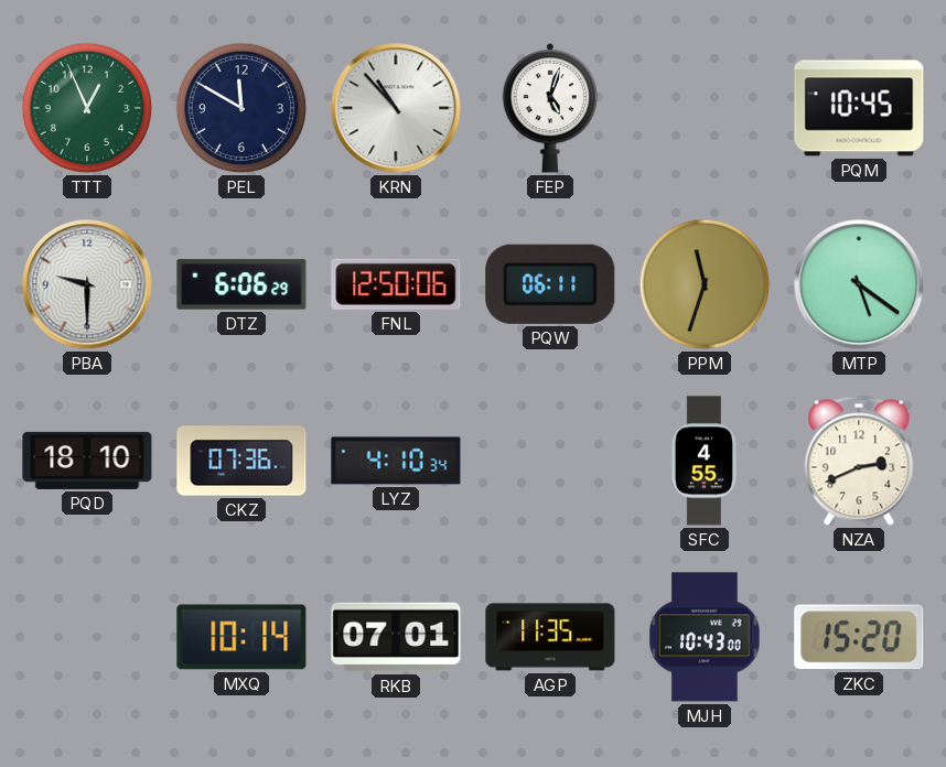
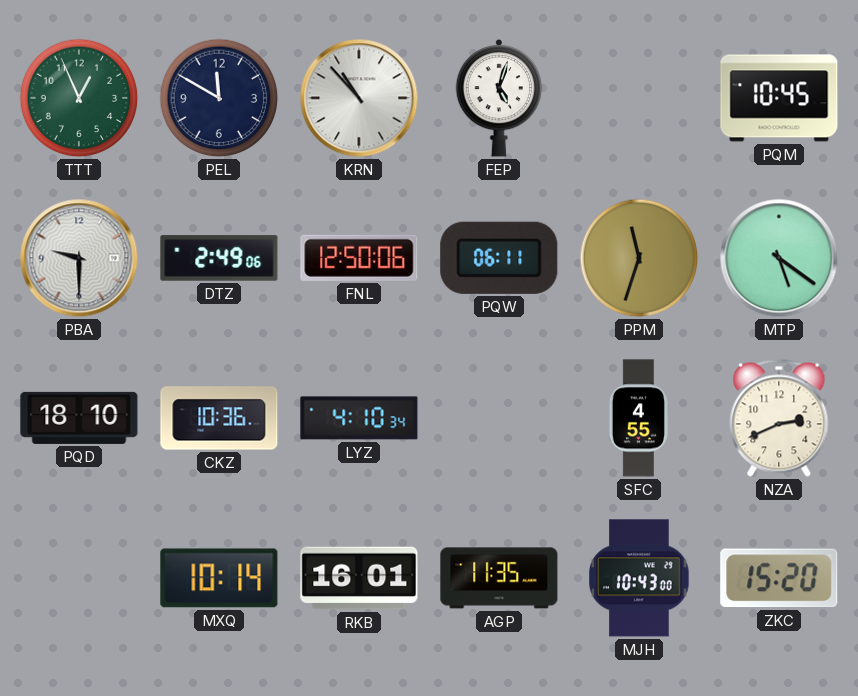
DTZ: 6:06 -> 2:49
CKZ: 07:36 -> 10:36
RKB: 07:01 -> 16:01
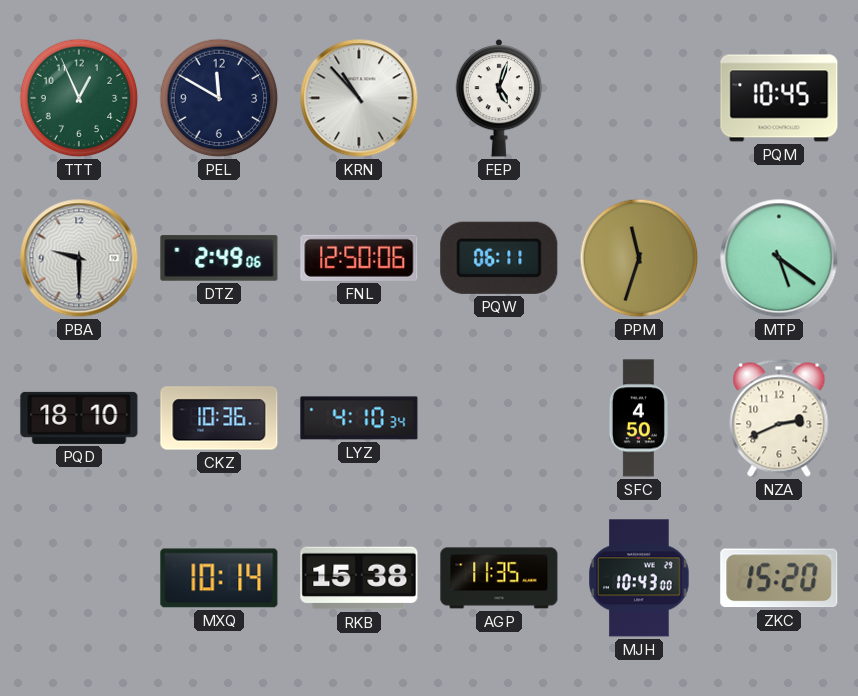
SFC: 4:55 -> 4:50
RKB: 16:01 -> 15:38
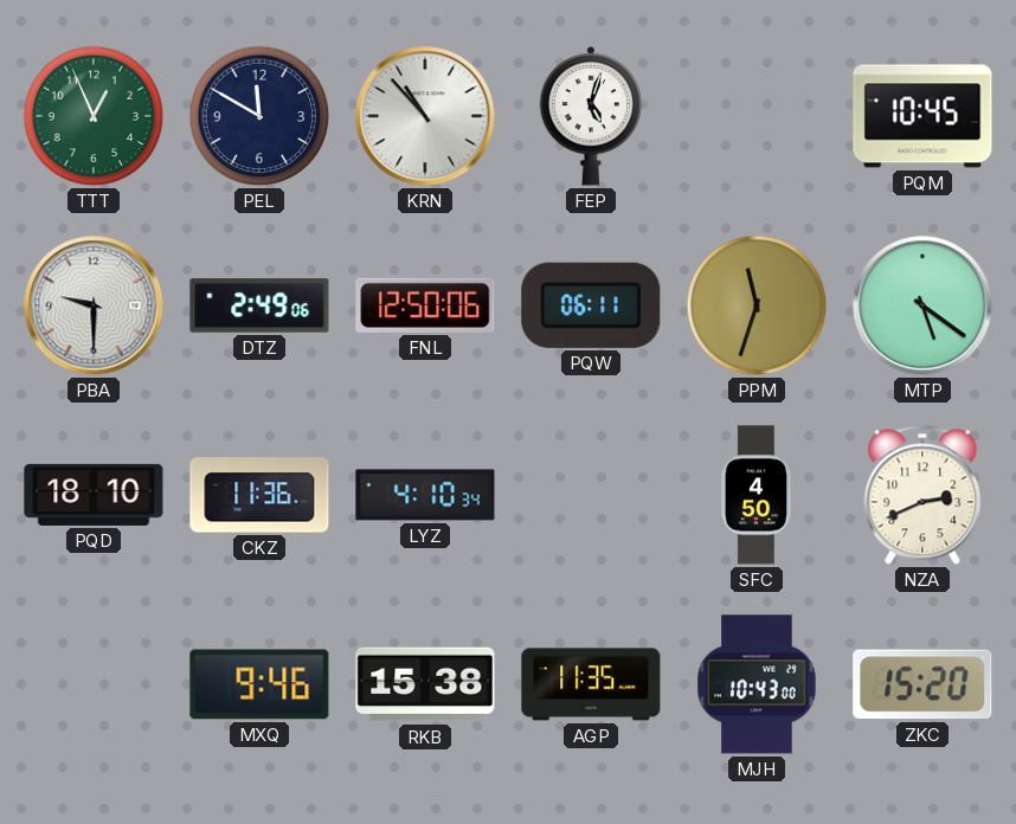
CKZ: 10:36 -> 11:36
MXQ: 10:14 -> 9:46
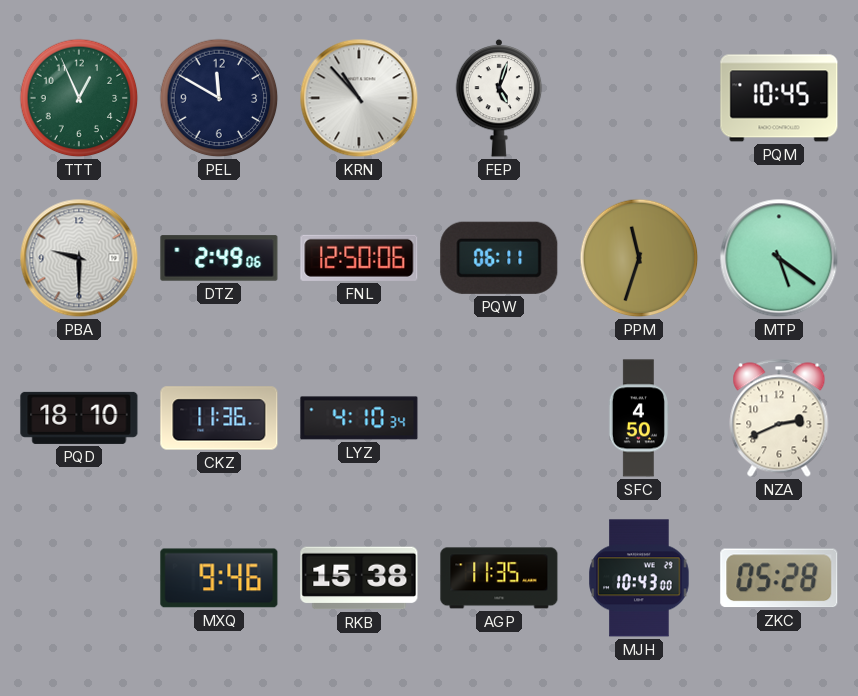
ZKC: 15:20 -> 05:28
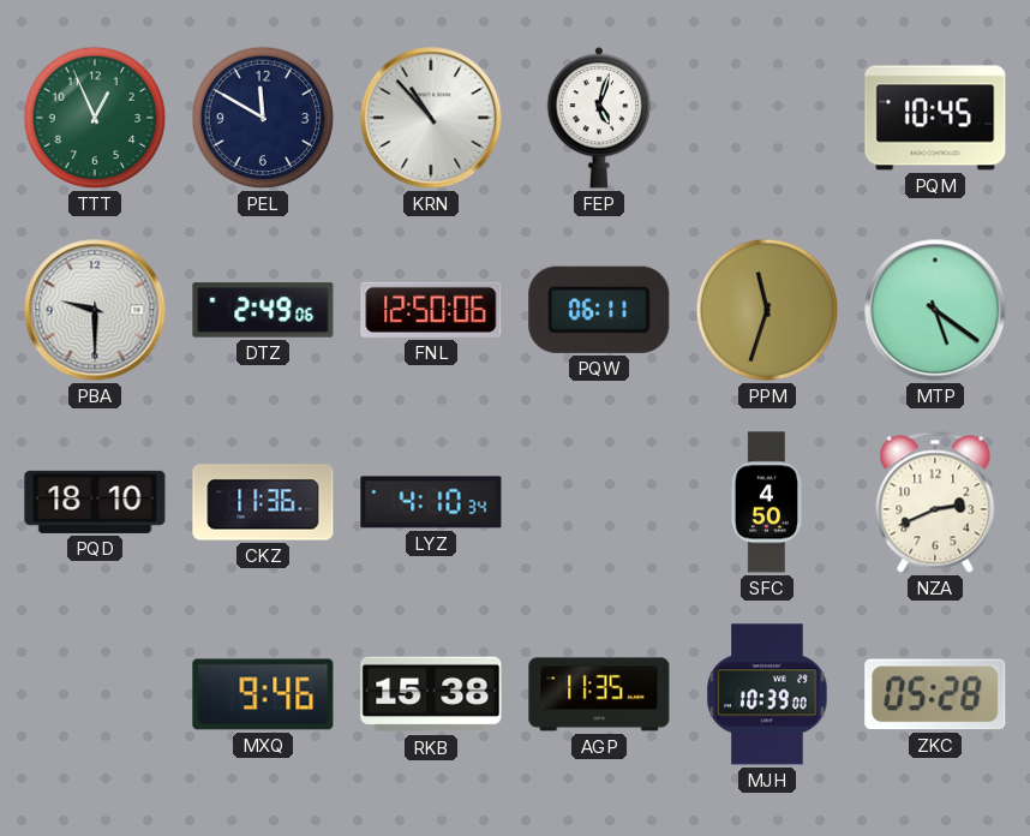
MJH: 10:43 -> 10:39
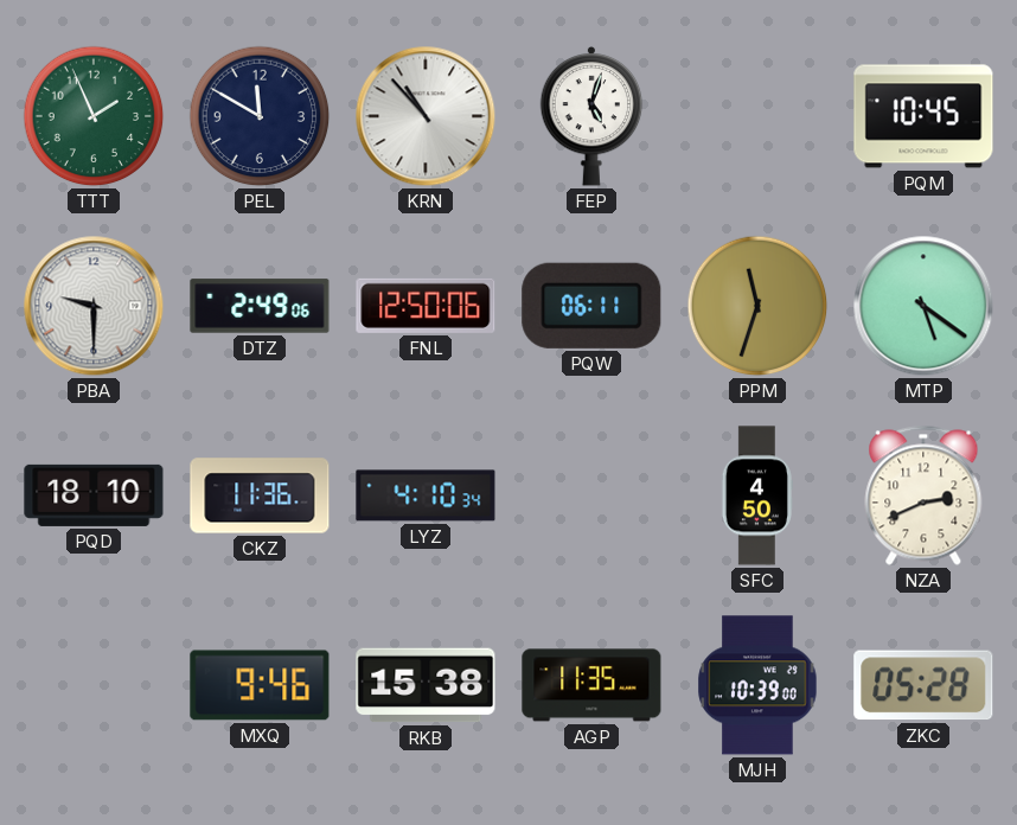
TTT: 12:56 -> 1:56
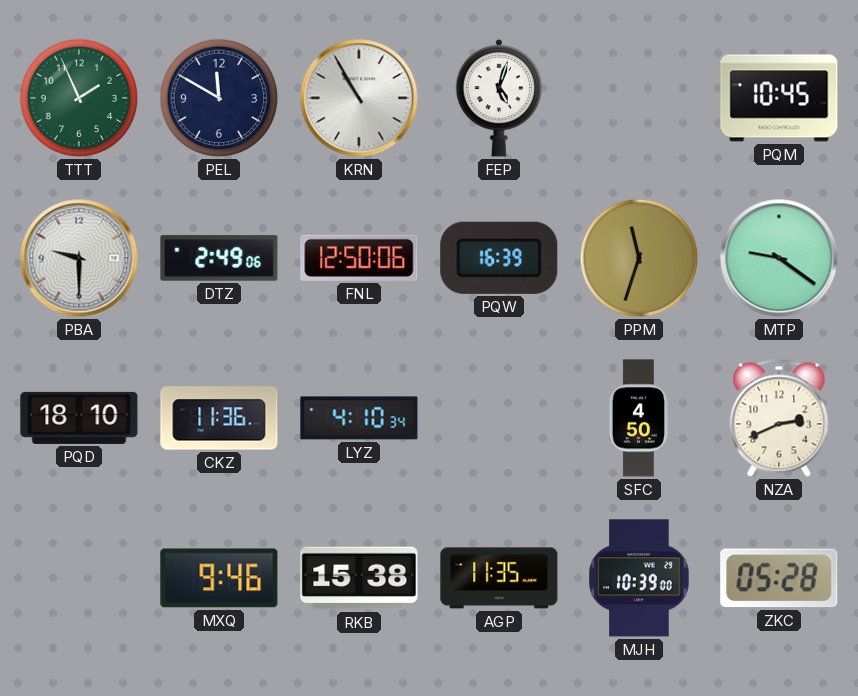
KRN: 10:53 -> 10:55
PQW: 06:11 -> 16:39
MTP: 5:21 -> 9:21
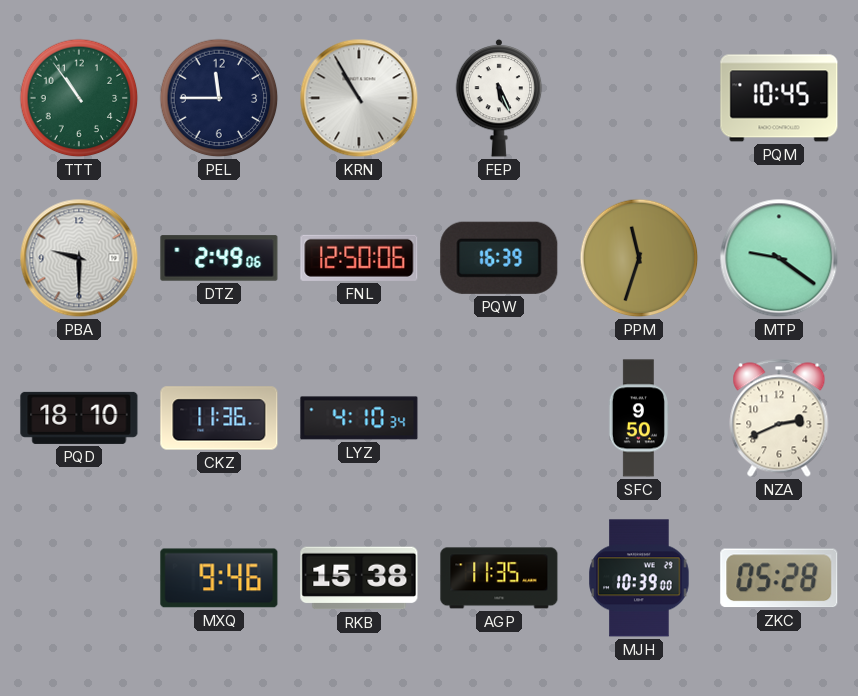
TTT: 1:56 -> 10:54
PEL: 11:50 -> 11:45
FEP: 5:03 -> 5:26
SFC: 4:50 -> 9:50
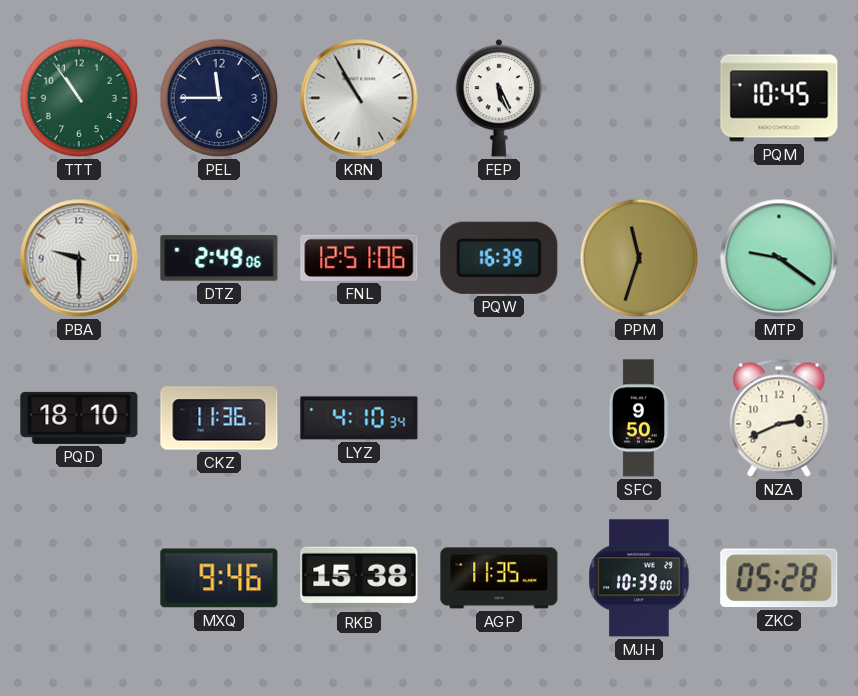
FNL: 12:50 -> 12:51
